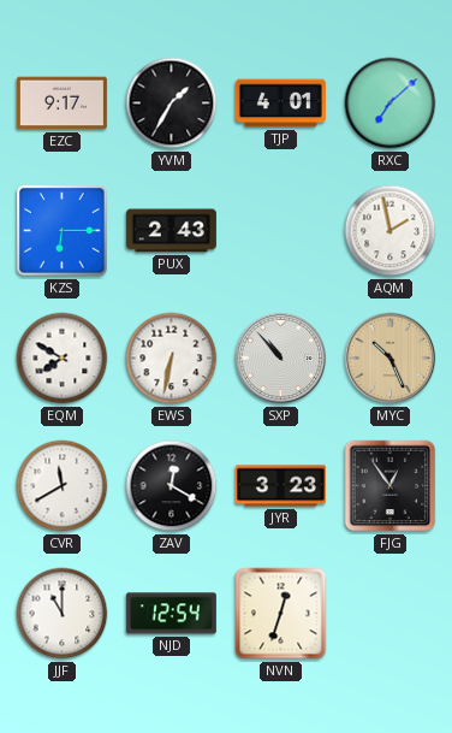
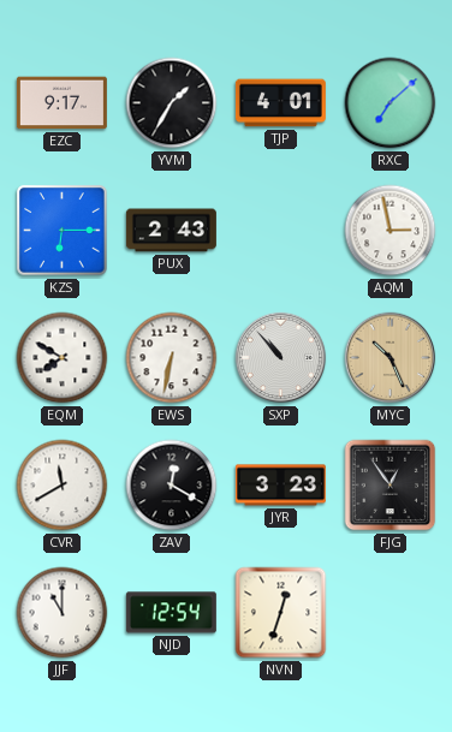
AQM: 1:58 -> 2:58
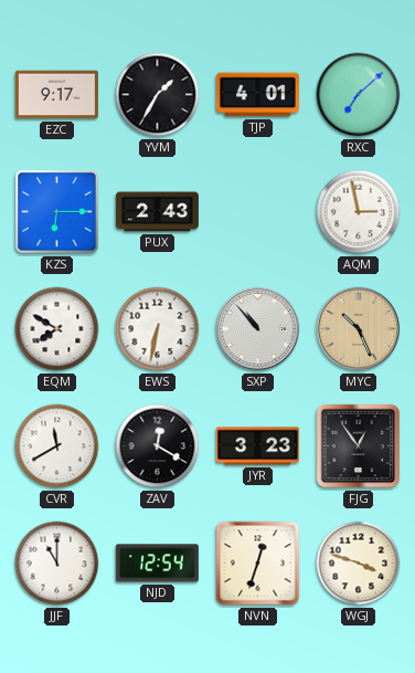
WGJ: none -> 3:48
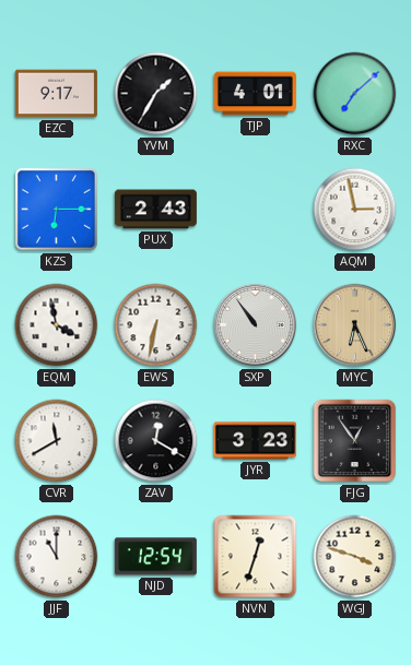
EQM: 7:50 -> 3:58
SXP: 10:53 -> 10:54
MYC: 10:26 -> 6:26
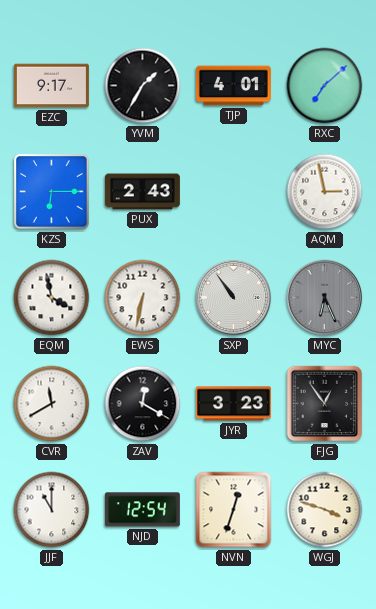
MYC dial: champagne -> grey
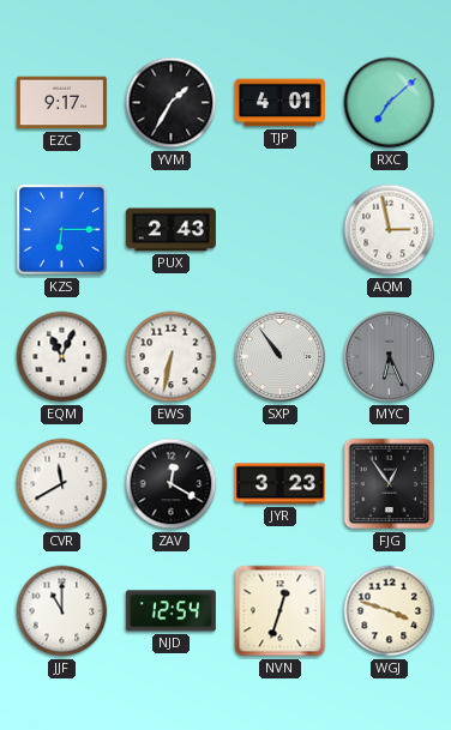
EQM: 3:58 -> 11:04
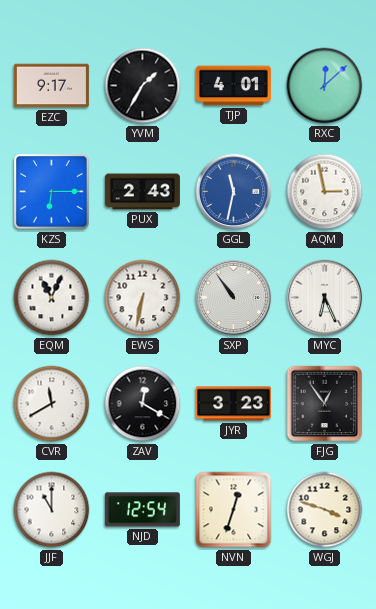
RXC: 7:08 -> 12:08
GGL: none -> 11:32
MYC dial: grey -> white
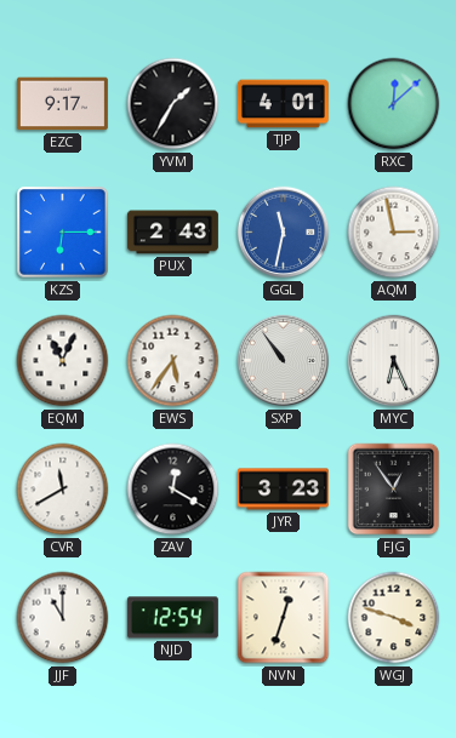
EWS: 6:32 -> 5:36
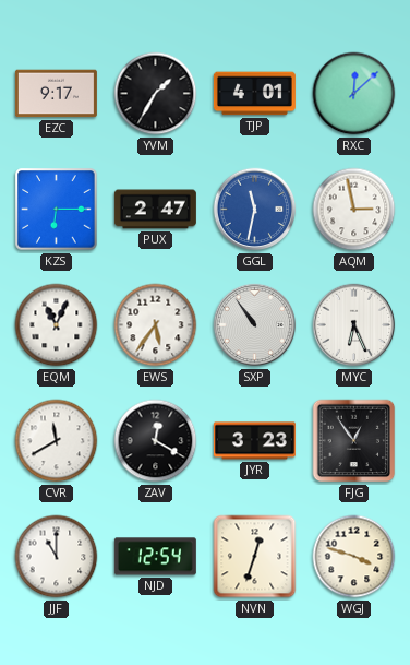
PUX: 2:43 -> 2:47
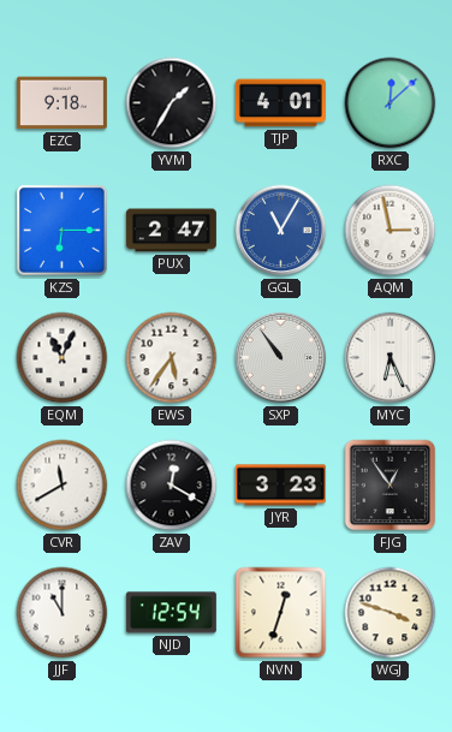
EZC: 9:17 -> 9:18
GGL: 11:32 -> 11:05
